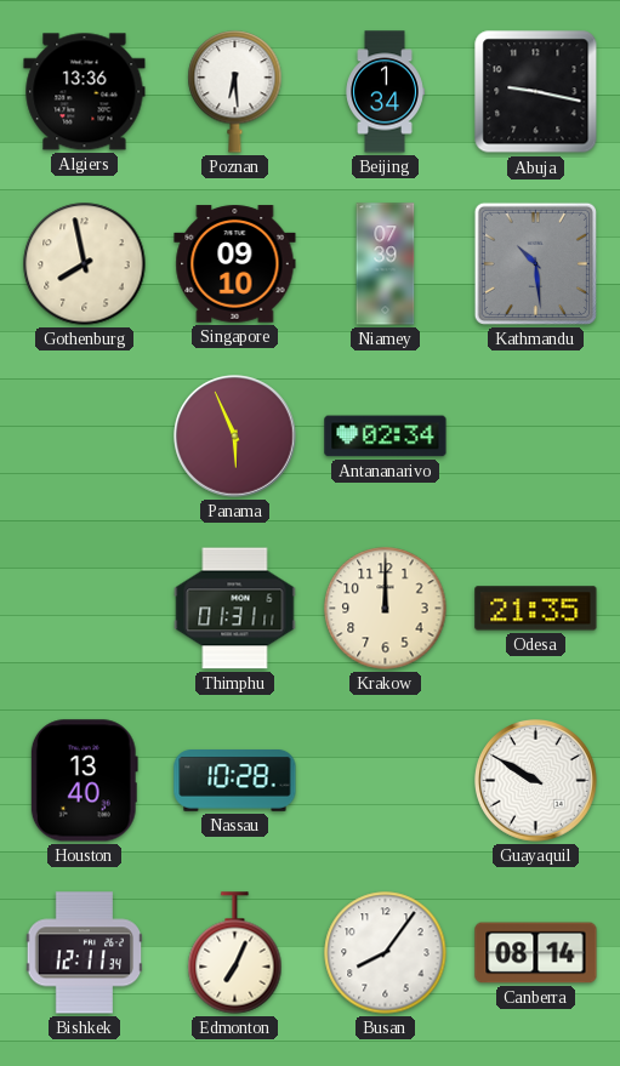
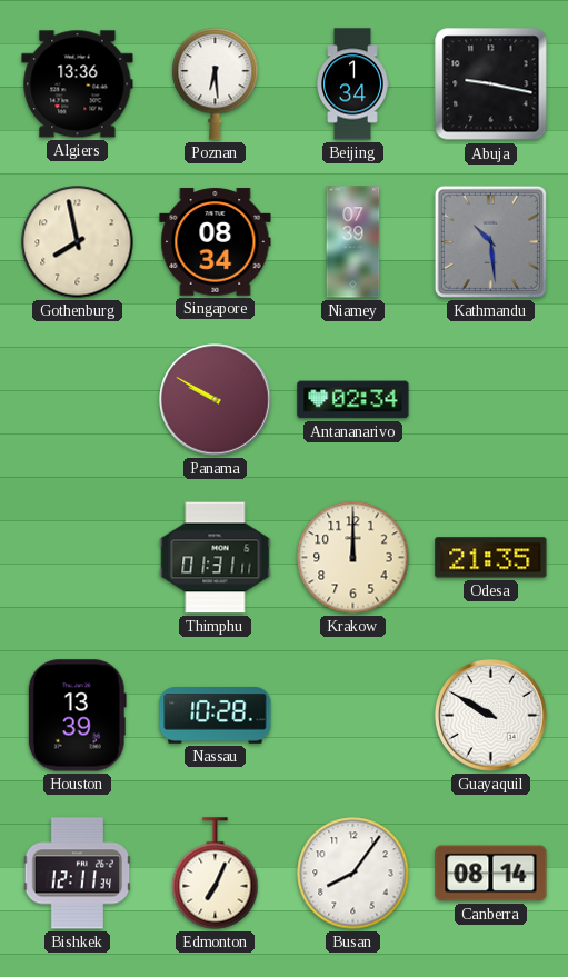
Singapore: 09:10 -> 08:34
Panama: 5:56 -> 9:50
Houston: 13:40 -> 13:39
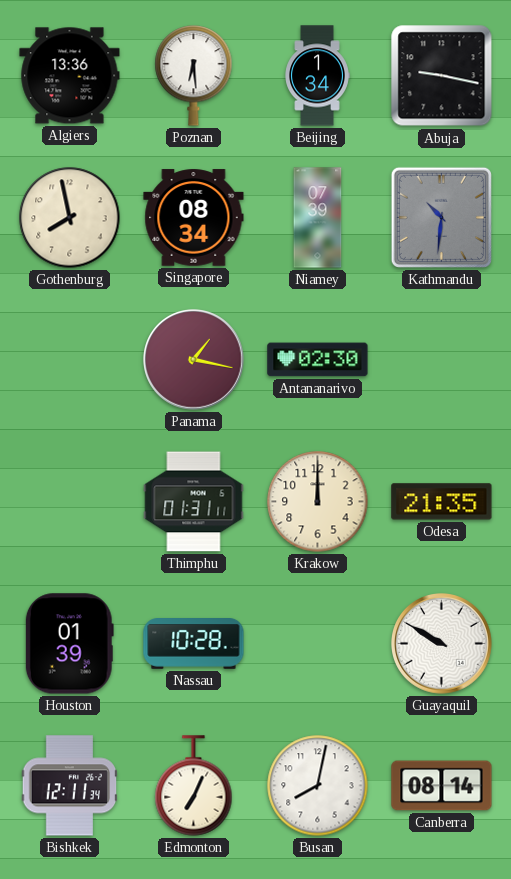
Kathmandu: 10:29 -> 10:31
Panama: 9:50 -> 1:17
Antananarivo: 02:34 -> 02:30
Houston: 13:39 -> 01:39
Busan: 8:06 -> 8:02
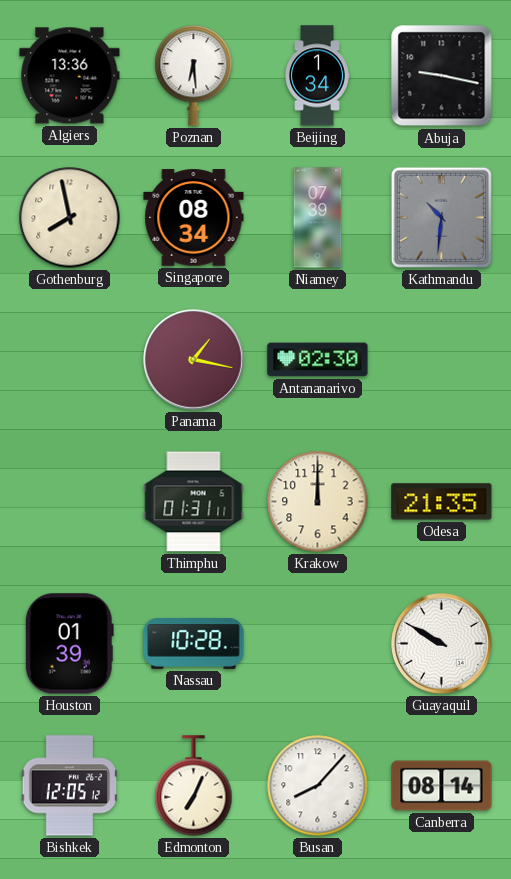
Bishkek: 12:11 -> 12:05
Busan: 8:02 -> 8:07
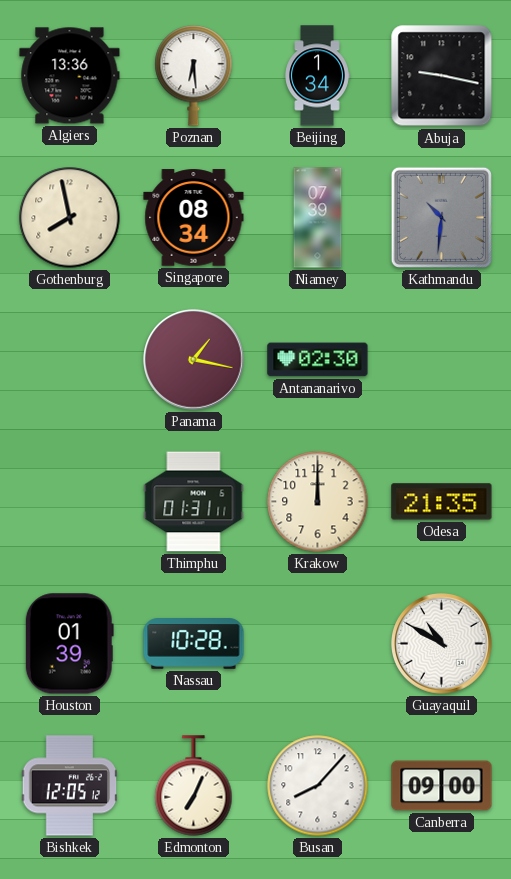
Guayaquil: 9:50 -> 10:50
Canberra: 08:14 -> 09:00
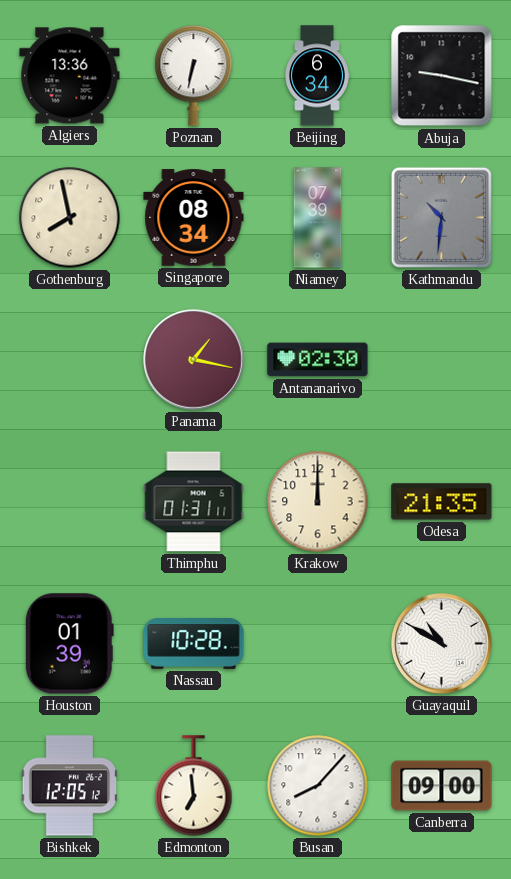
Poznan: 6:29 -> 6:32
Beijing: 1:34 -> 6:34
Edmonton: 7:04 -> 6:59
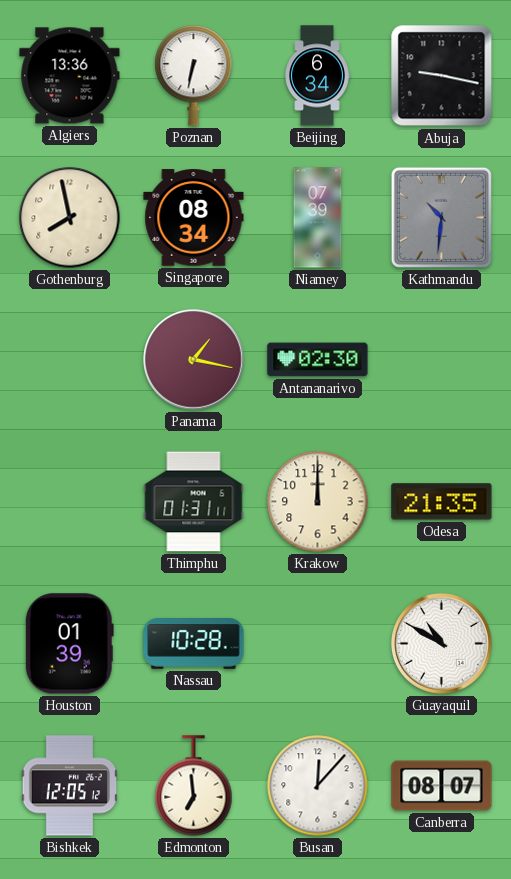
Busan: 8:07 -> 12:07
Canberra: 09:00 -> 08:07
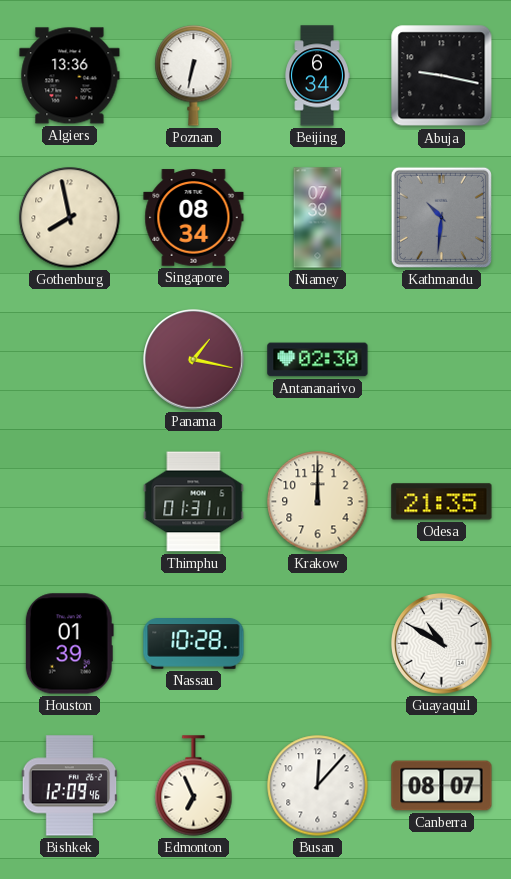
Bishkek: 12:05 -> 12:09
Edmonton: 6:59 -> 6:56
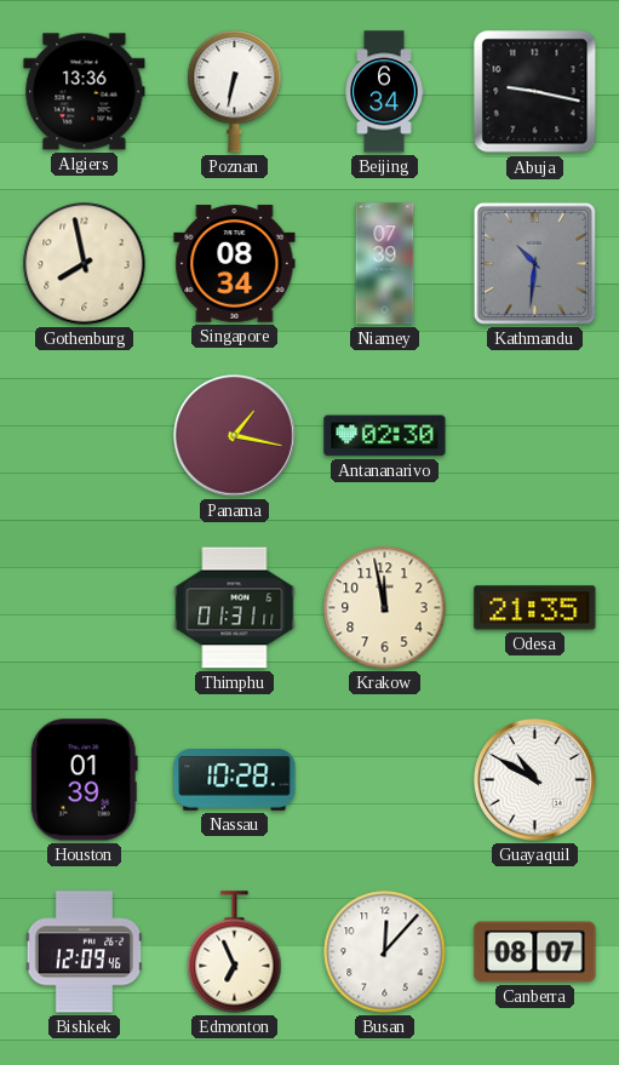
Krakow: 12:00 -> 11:58
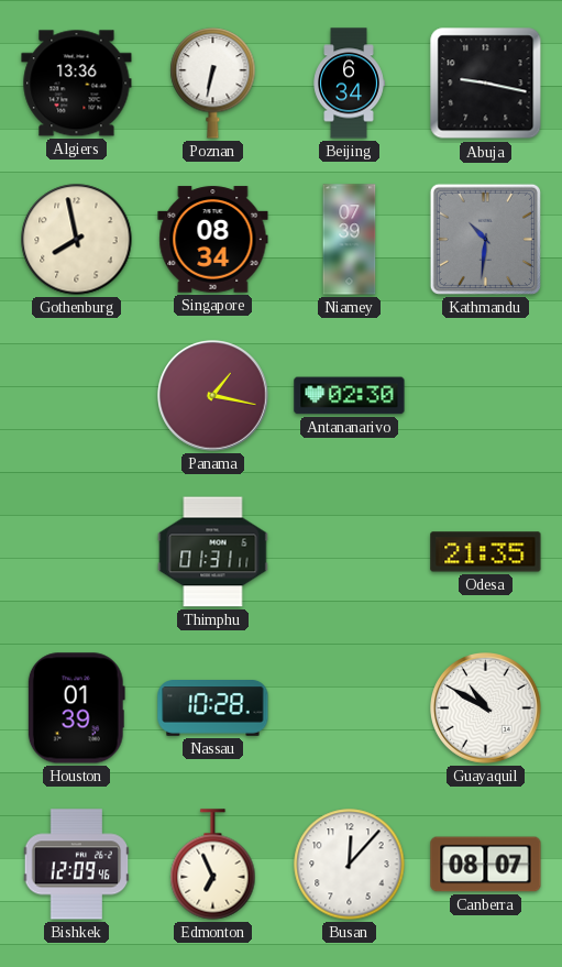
Krakow: 11:58 -> none
